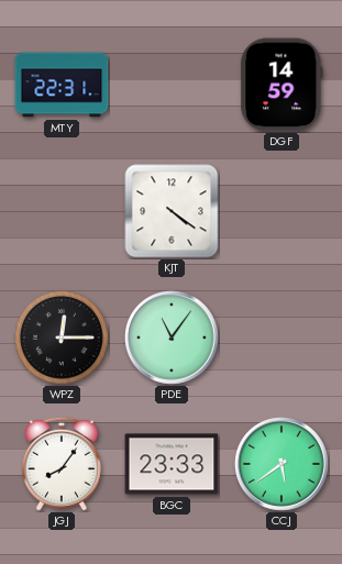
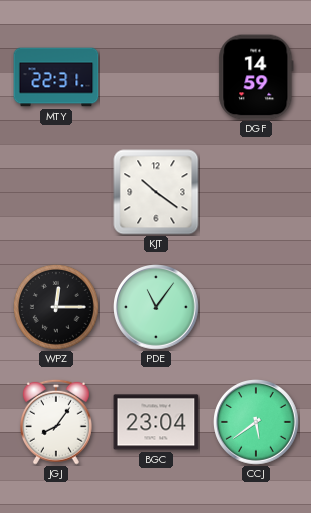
KJT: 4:21 -> 10:21
BGC: 23:33 -> 23:04
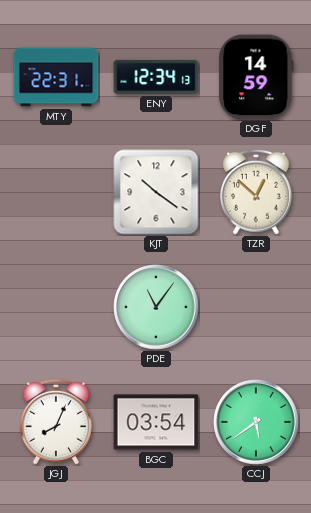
ENY: none -> 12:34
TZR: none -> 12:52
WPZ: 12:15 -> none
JGJ: 8:06 -> 8:04
BGC: 23:04 -> 03:54
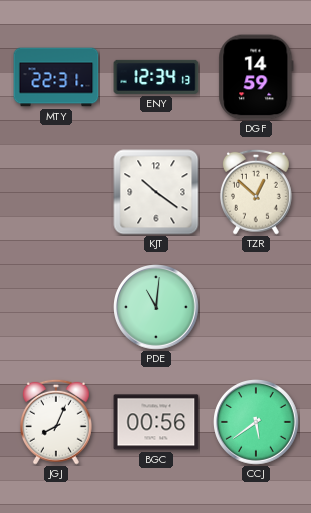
PDE: 11:06 -> 11:01
BGC: 03:54 -> 00:56
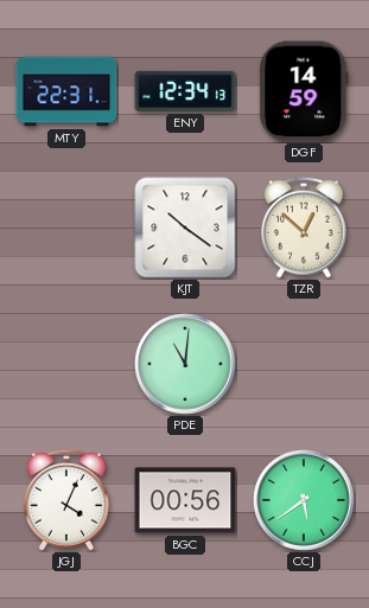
JGJ: 8:04 -> 4:04
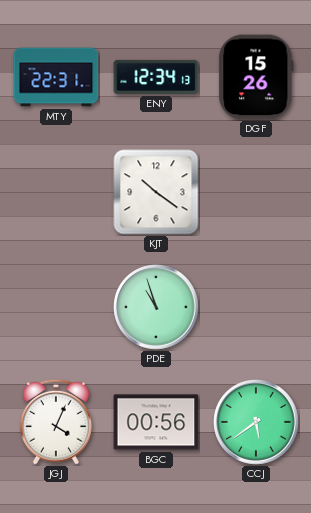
DGF: 14:59 -> 15:26
TZR: 12:52 -> none
PDE: 11:01 -> 10:57
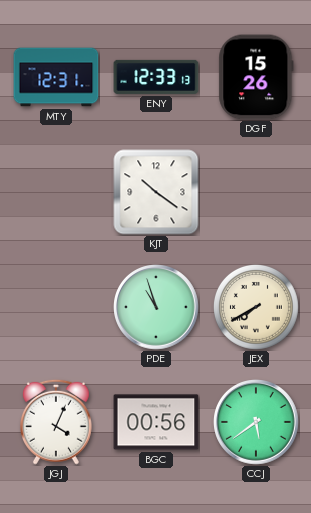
MTY: 22:31 -> 12:31
ENY: 12:34 -> 12:33
JEX: none -> 7:40
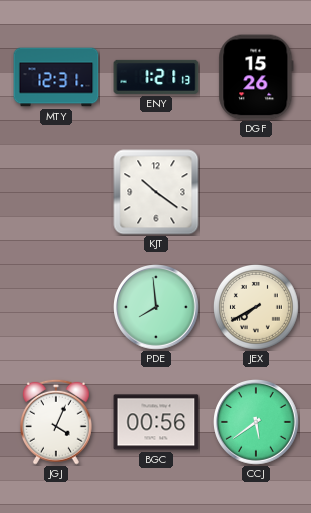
ENY: 12:33 -> 1:21
PDE: 10:57 -> 7:59
